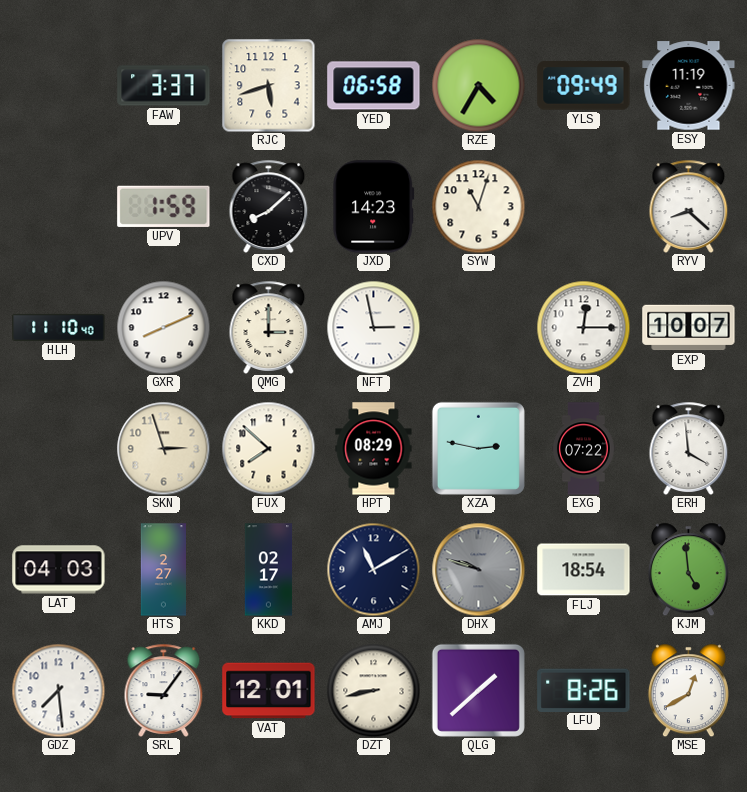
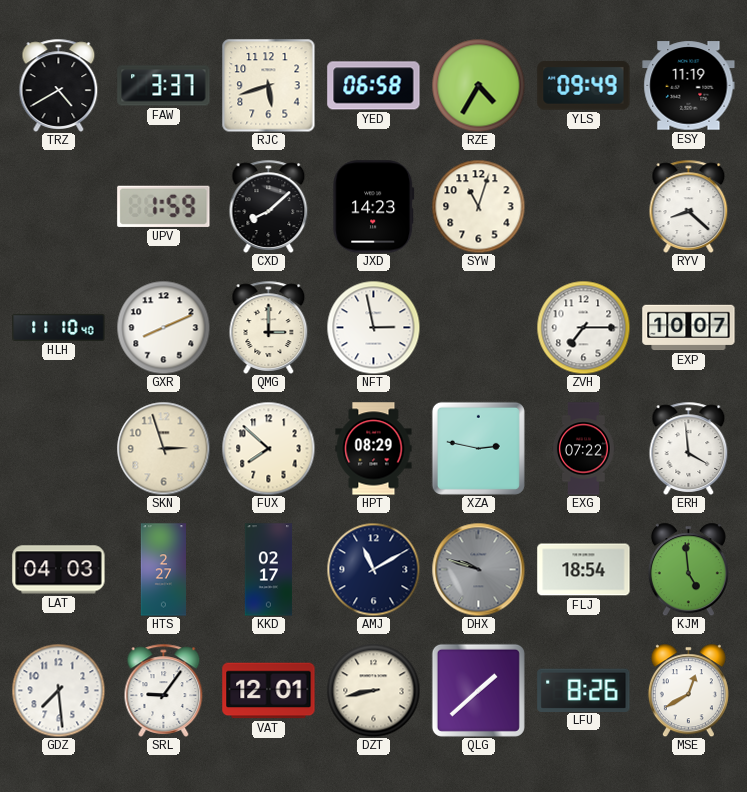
TRZ: none -> 4:40
ZVH: 12:15 -> 7:15
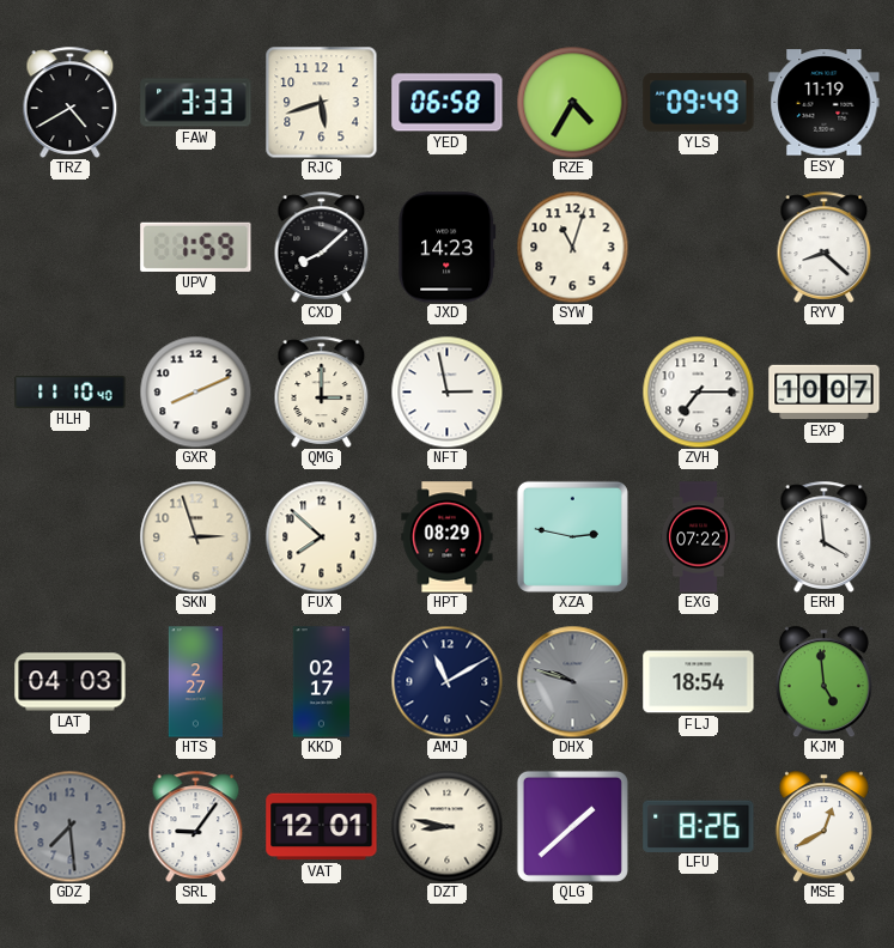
FAW: 3:37 -> 3:33
GDZ dial: white -> grey
DZT: 8:43 -> 8:47
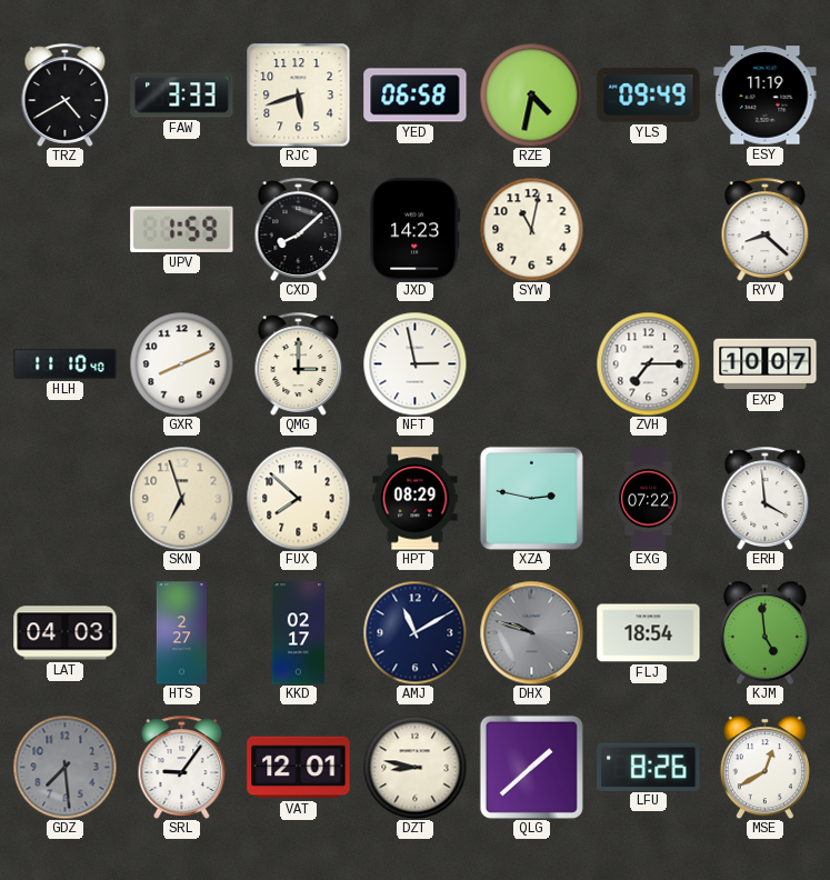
RZE: 4:35 -> 4:32
SYW: 11:03 -> 11:02
SKN: 2:57 -> 6:57
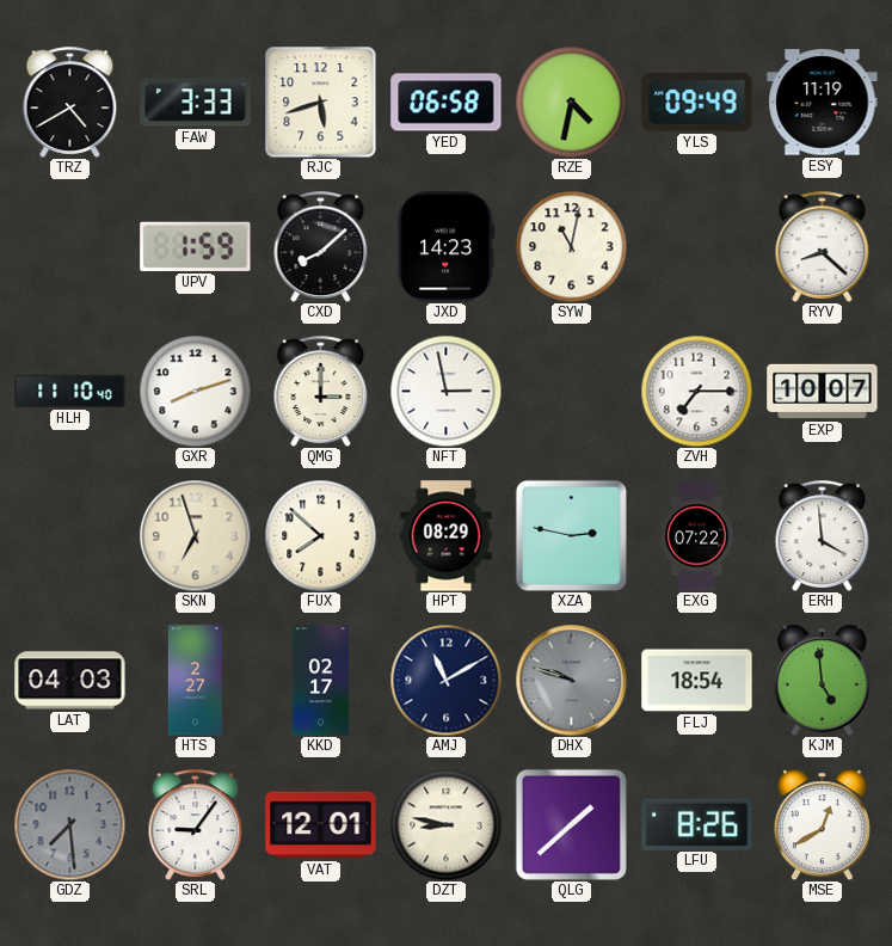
GXR: 8:11 -> 8:12
